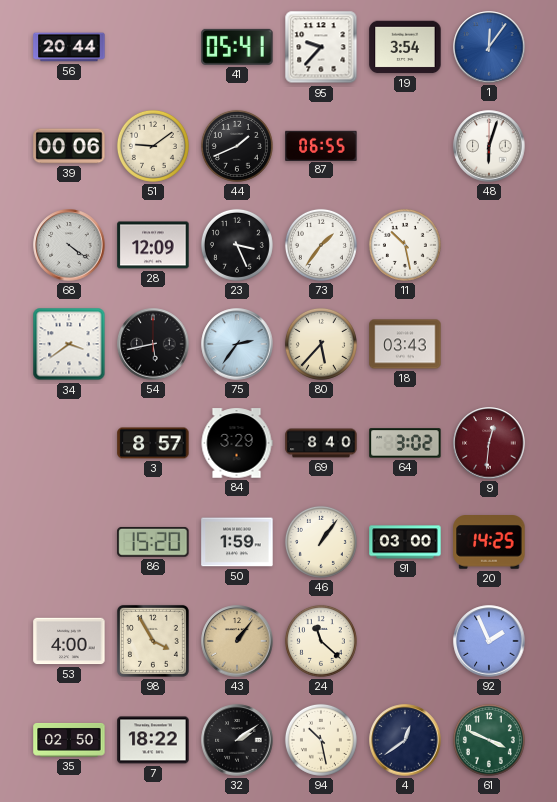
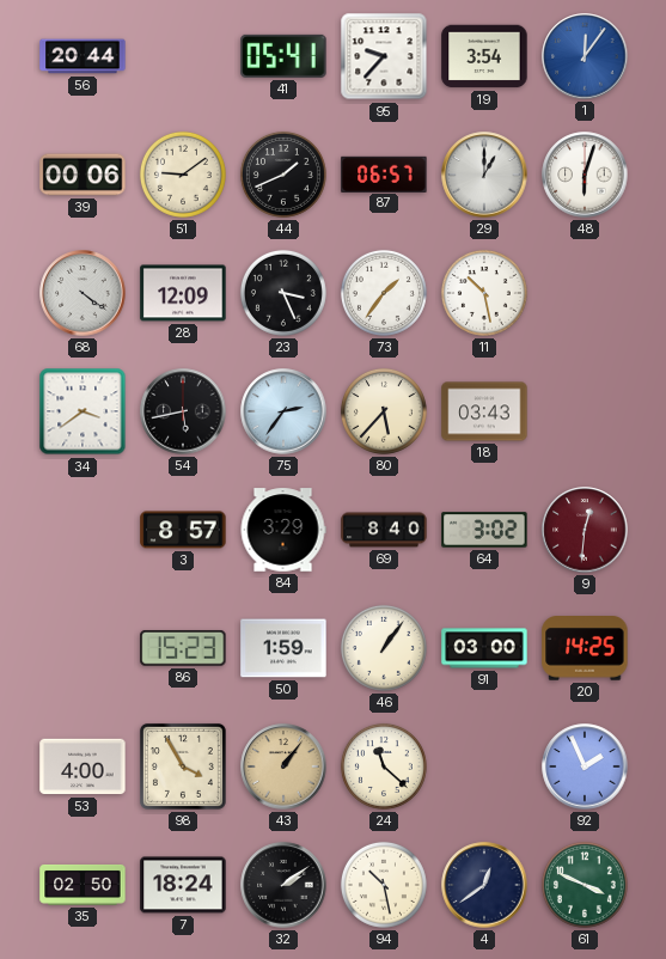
87: 06:55 -> 06:57
29: none -> 1:00
86: 15:20 -> 15:23
7: 18:22 -> 18:24
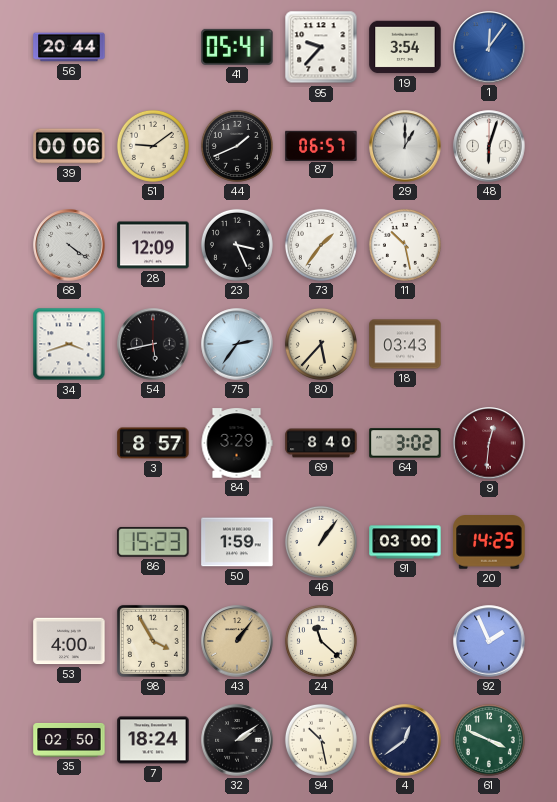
34: 3:39 -> 3:42
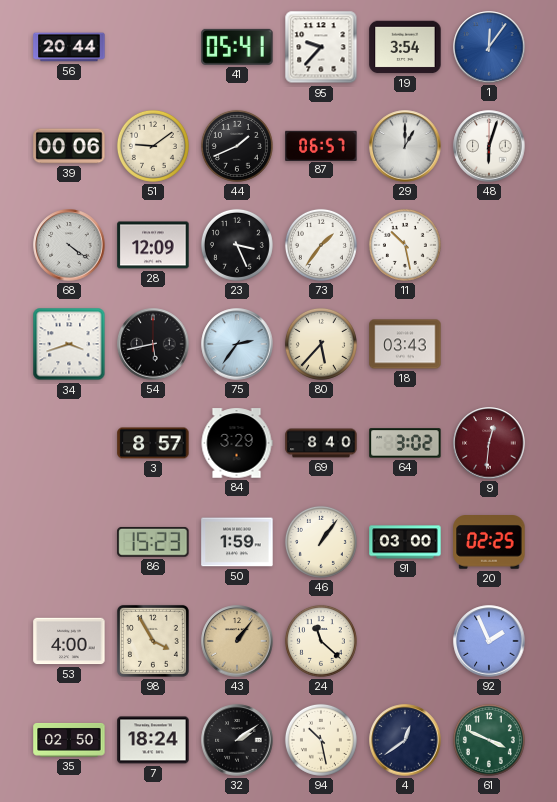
20: 14:25 -> 02:25
